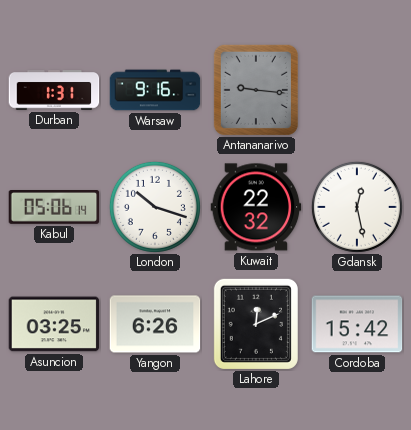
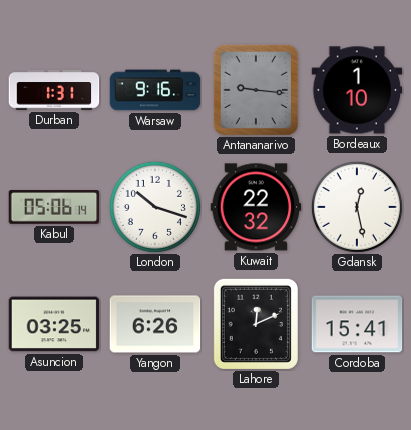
Bordeaux: none -> 1:10
Cordoba: 15:42 -> 15:41
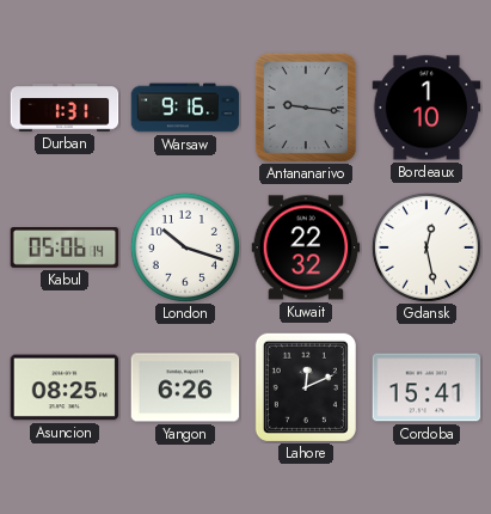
Asuncion: 03:25 -> 08:25
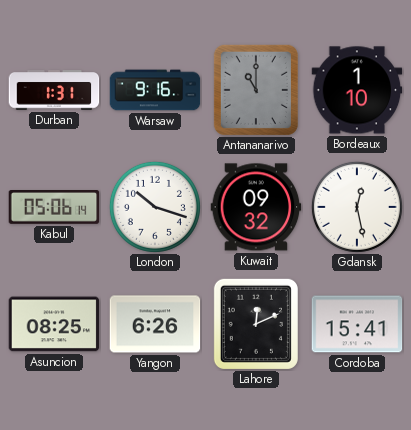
Antananarivo: 9:16 -> 11:00
Kuwait: 22:32 -> 09:32
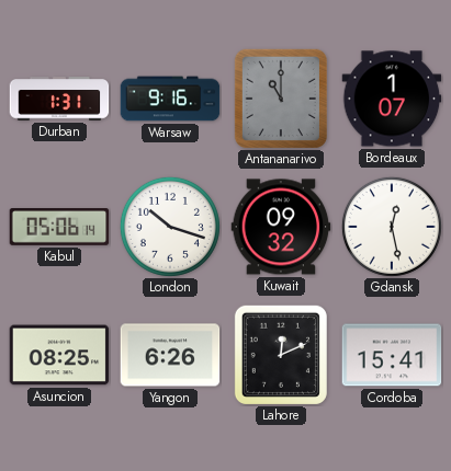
Bordeaux: 1:10 -> 1:07
